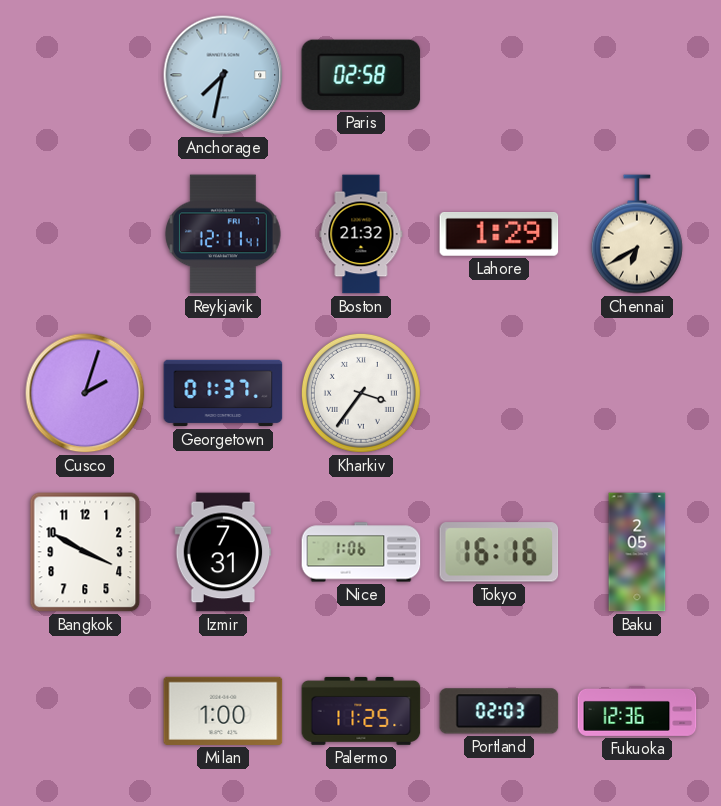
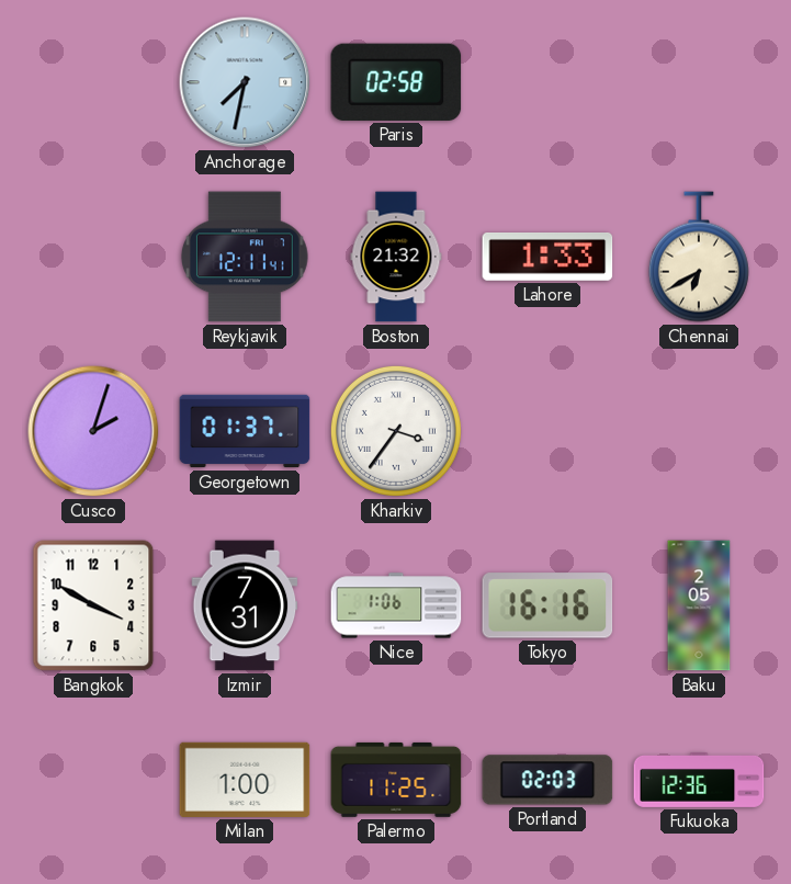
Lahore: 1:29 -> 1:33
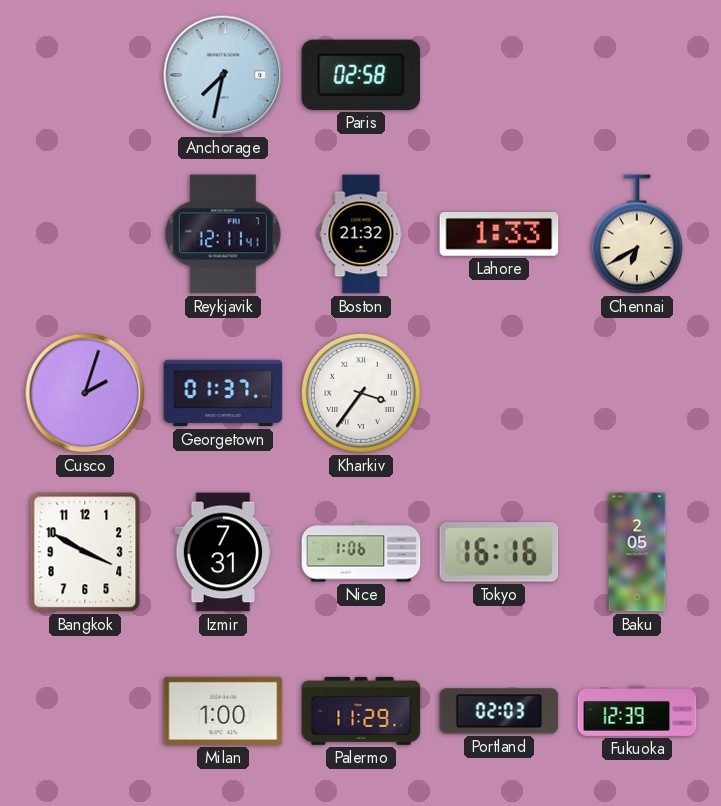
Palermo: 11:25 -> 11:29
Fukuoka: 12:36 -> 12:39
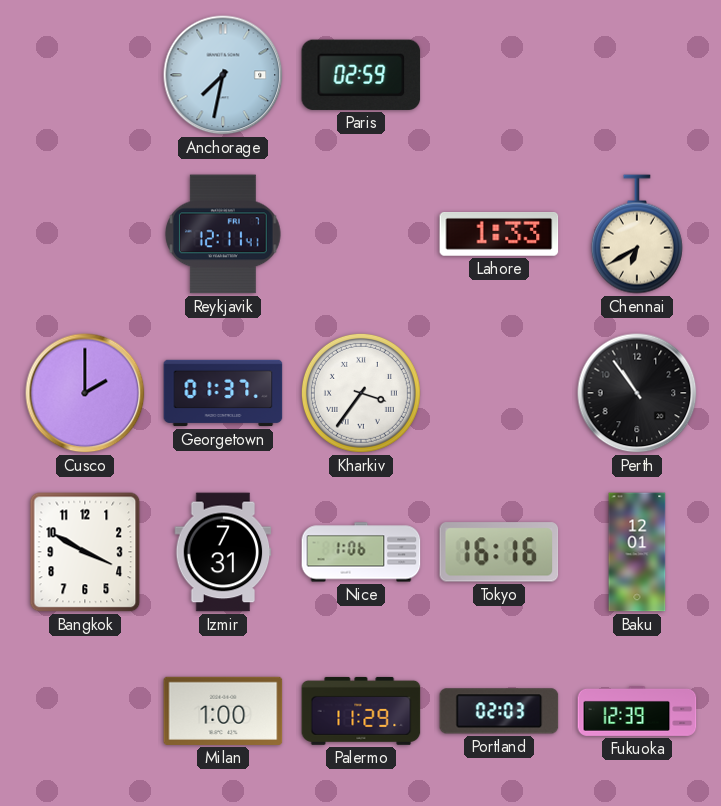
Paris: 02:58 -> 02:59
Boston: 21:32 -> none
Cusco: 2:03 -> 2:00
Perth: none -> 10:54
Baku: 2:05 -> 12:01
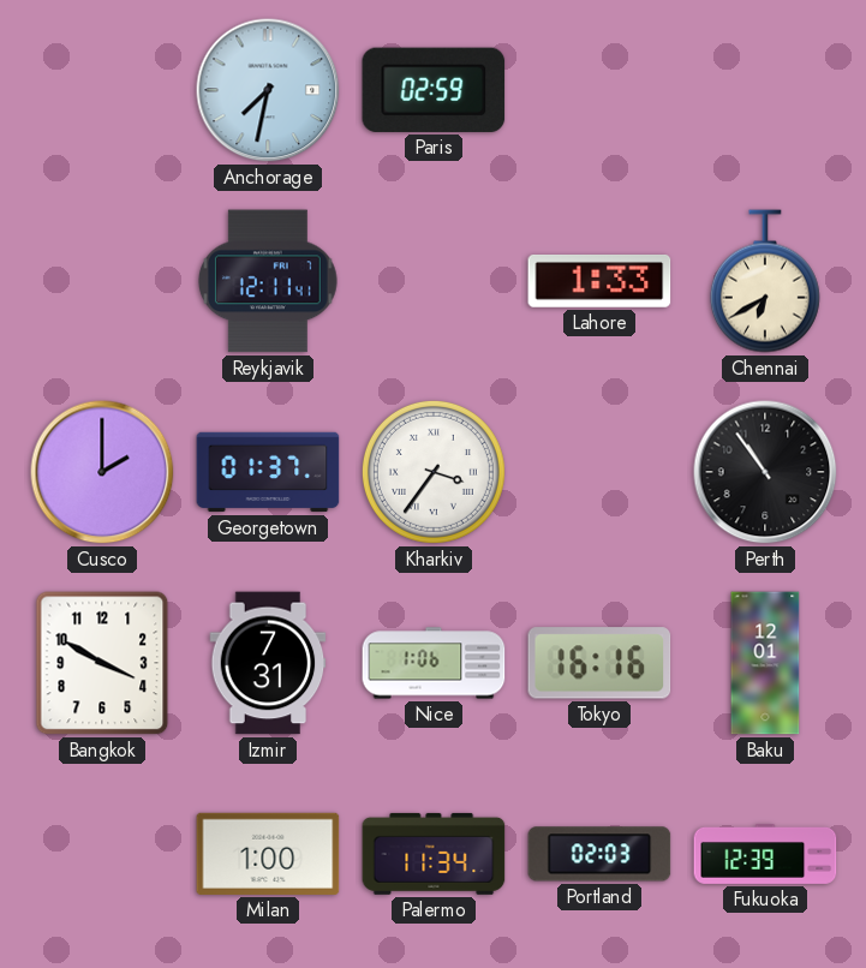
Palermo: 11:29 -> 11:34
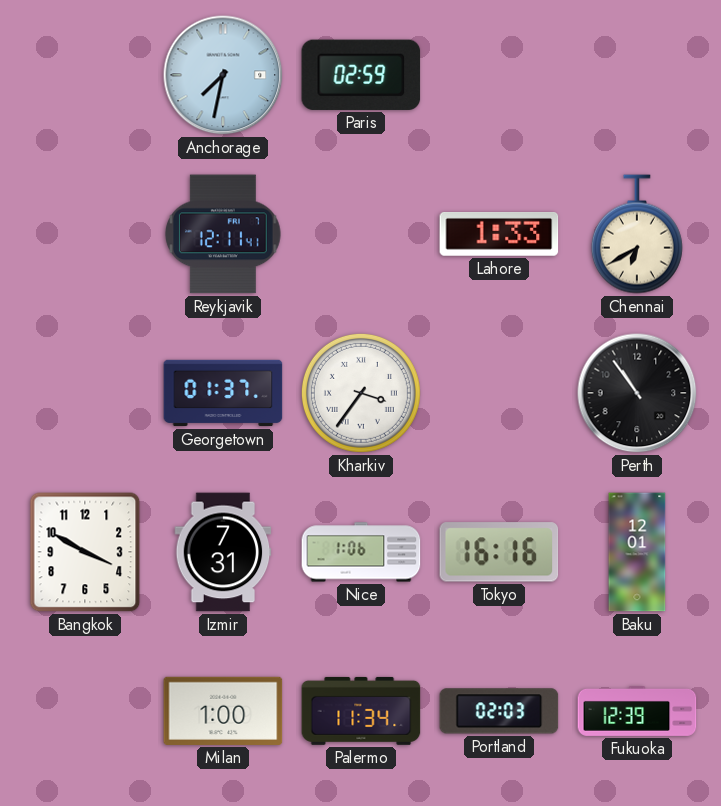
Cusco: 2:00 -> none
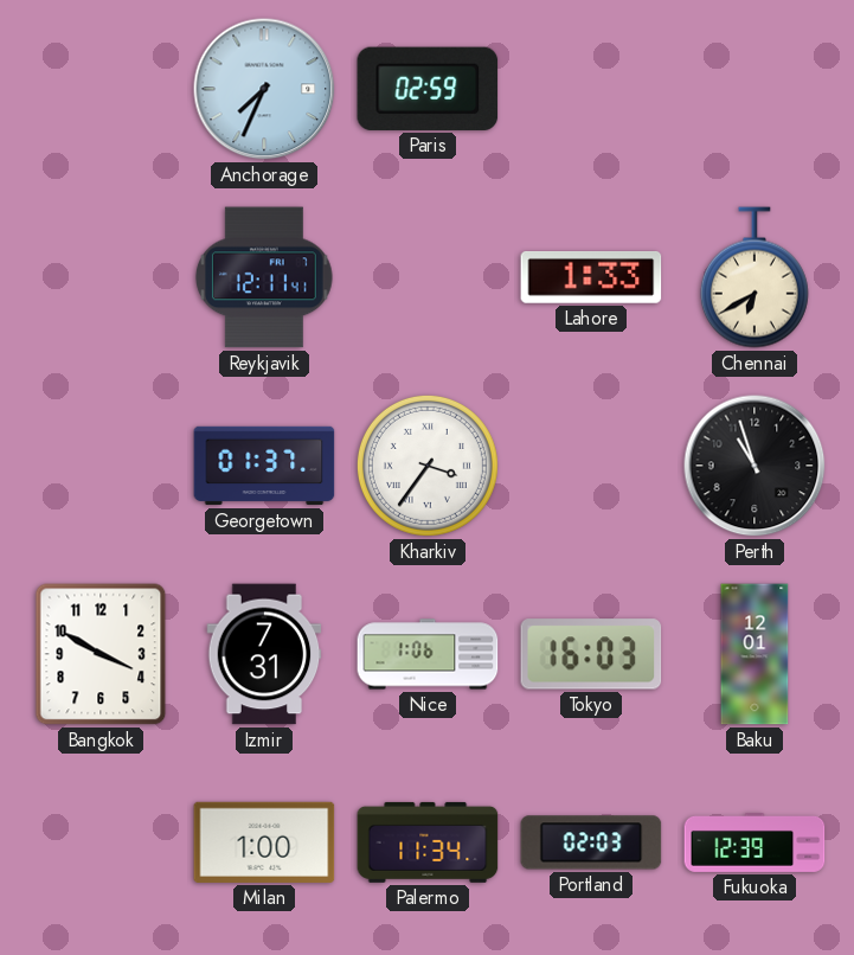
Anchorage: 7:32 -> 7:34
Perth: 10:54 -> 10:57
Tokyo: 16:16 -> 16:03
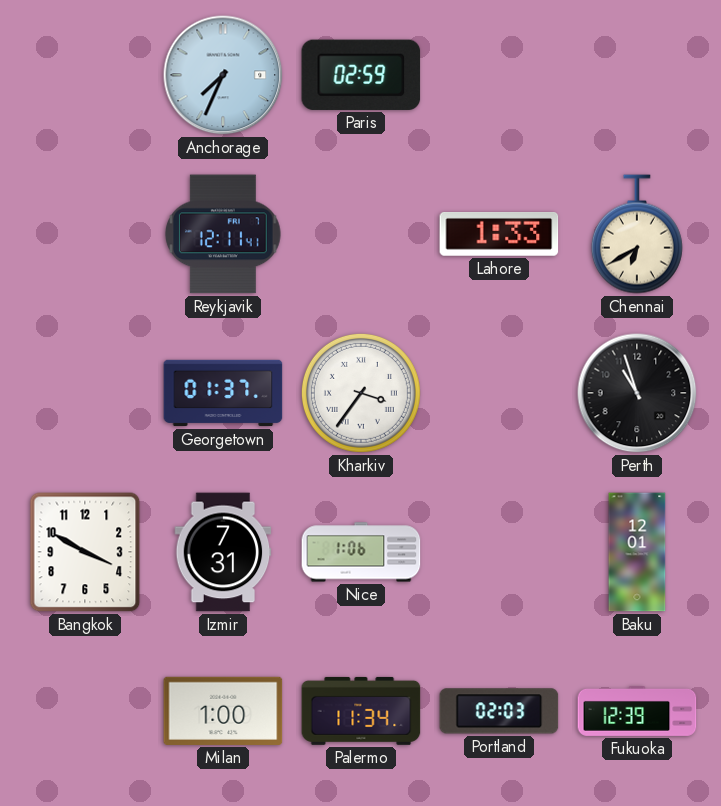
Tokyo: 16:03 -> none
